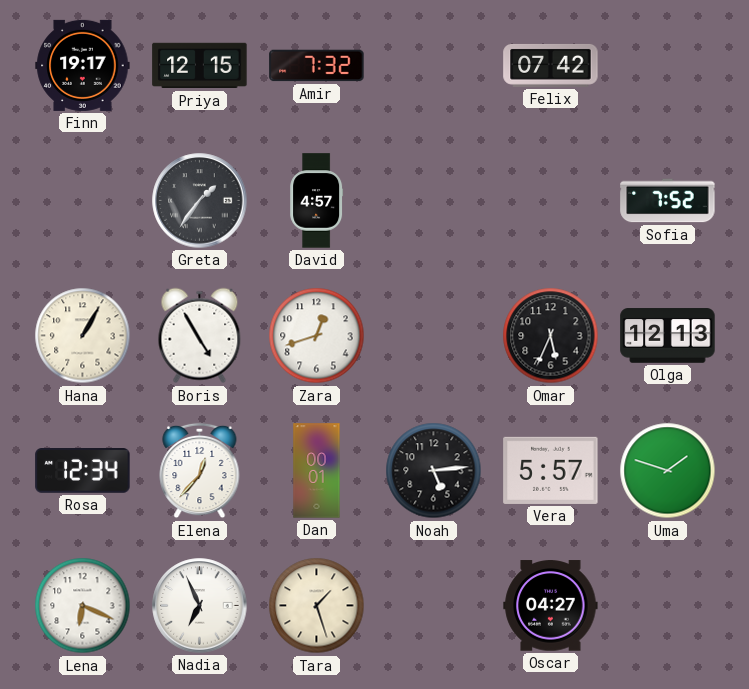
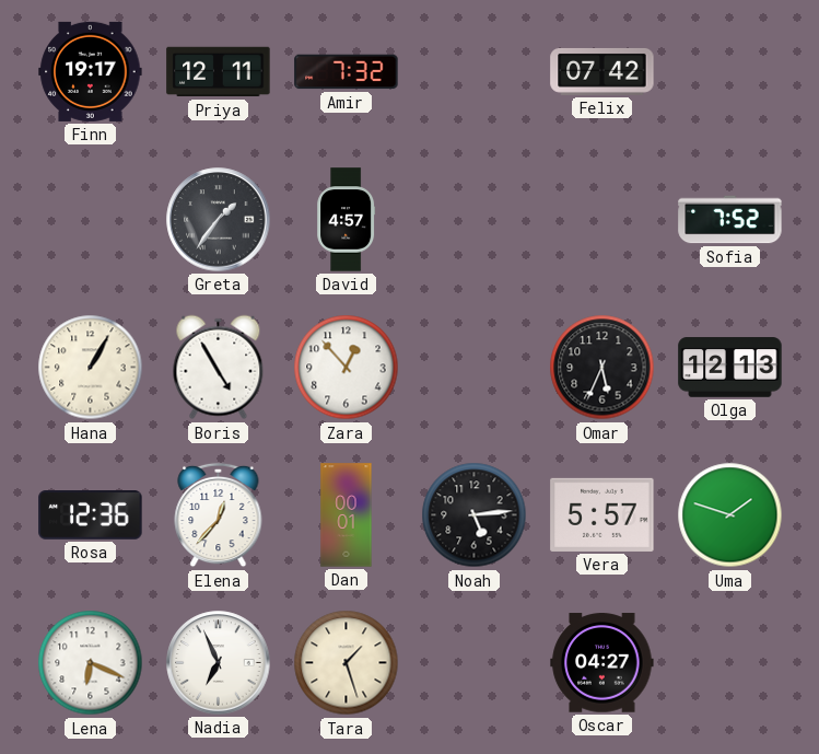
Priya: 12:15 -> 12:11
Zara: 12:42 -> 12:53
Rosa: 12:34 -> 12:36
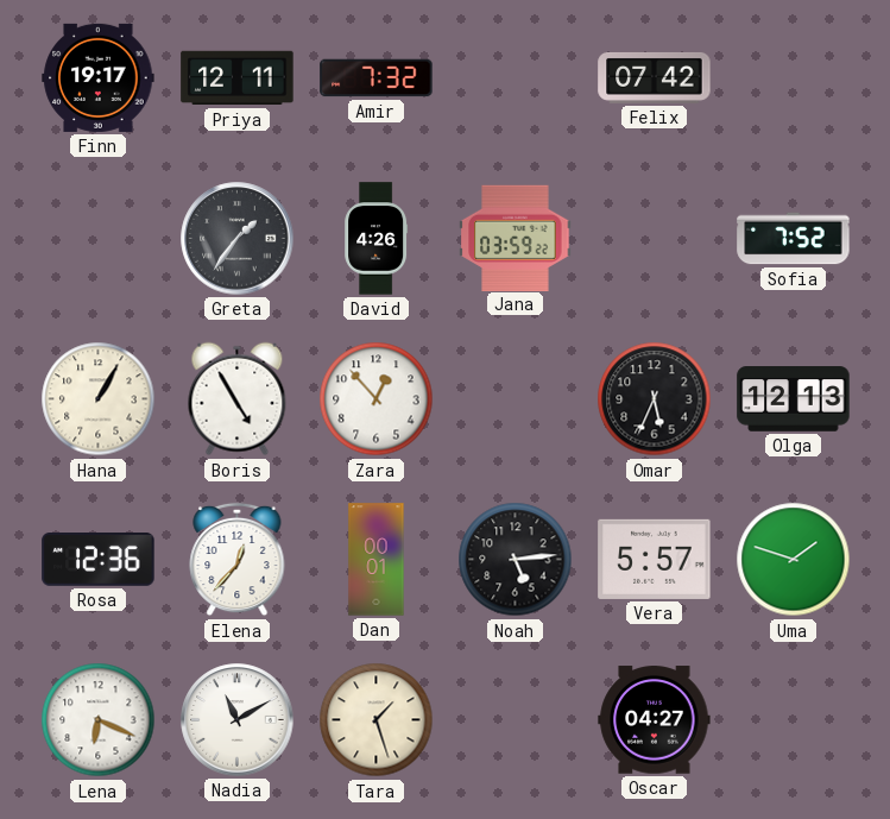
David: 4:57 -> 4:26
Jana: none -> 03:59
Nadia: 6:56 -> 11:10
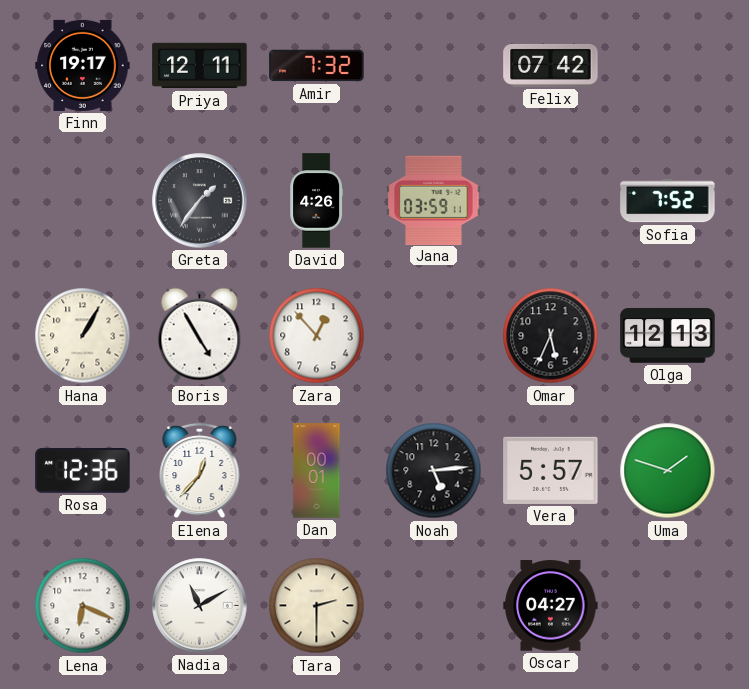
Jana: 03:59:22 -> 03:59:11
Tara: 1:27 -> 2:30
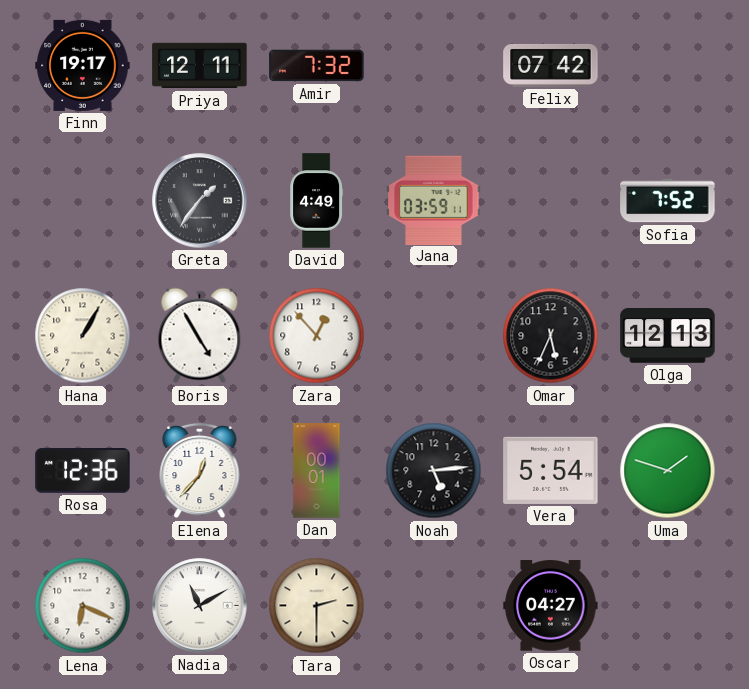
David: 4:26 -> 4:49
Vera: 5:57 -> 5:54
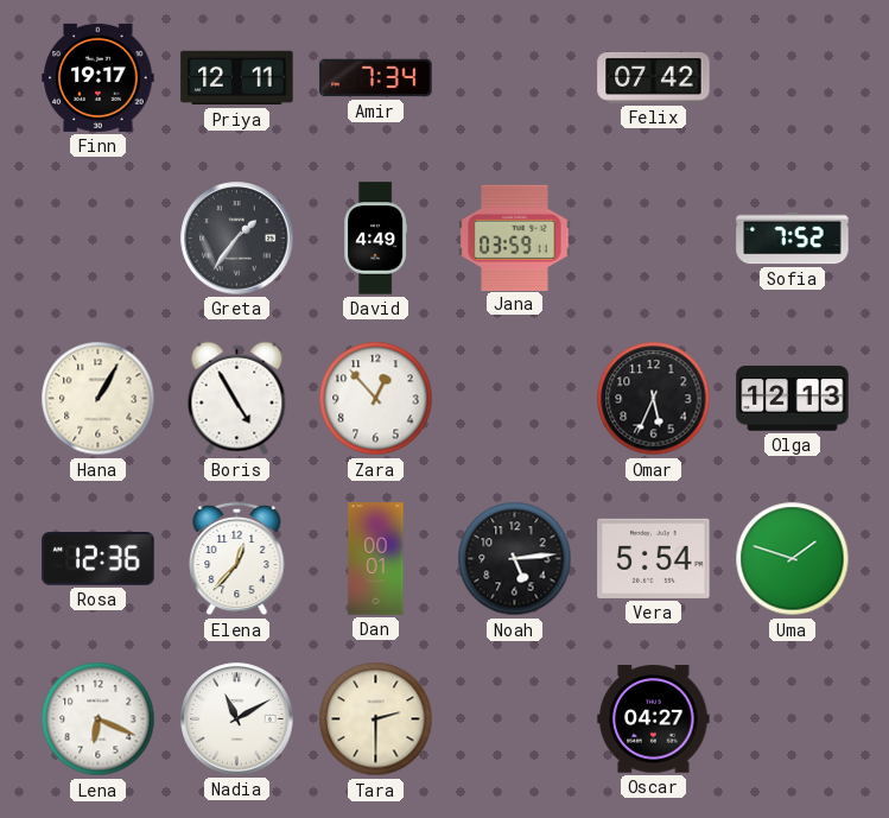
Amir: 7:32 -> 7:34
